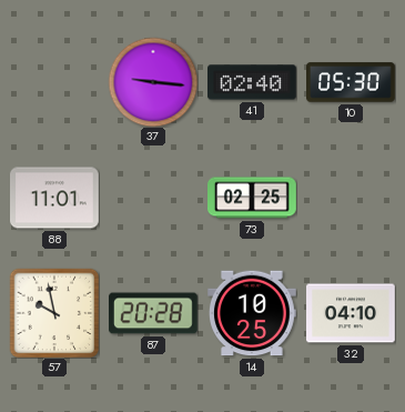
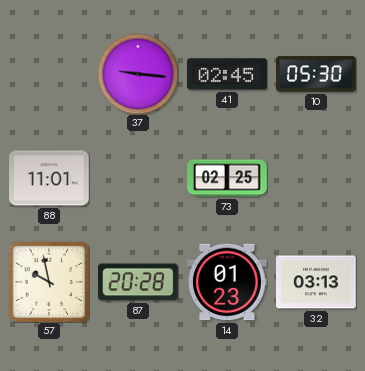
41: 02:40 -> 02:45
14: 10:25 -> 01:23
32: 04:10 -> 03:13
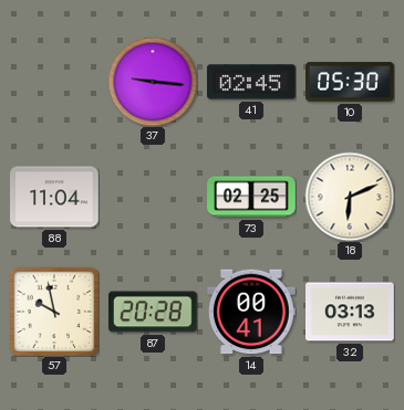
88: 11:01 -> 11:04
18: none -> 6:11
14: 01:23 -> 00:41
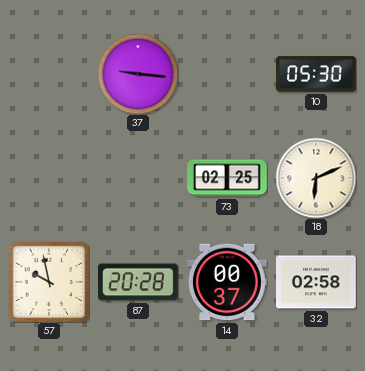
41: 02:45 -> none
88: 11:04 -> none
14: 00:41 -> 00:37
32: 03:13 -> 02:58
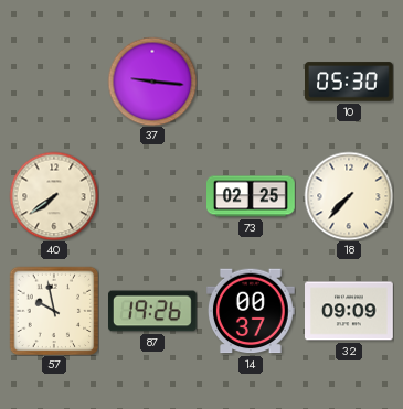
40: none -> 7:39
18: 6:11 -> 7:37
87: 20:28 -> 19:26
32: 02:58 -> 09:09
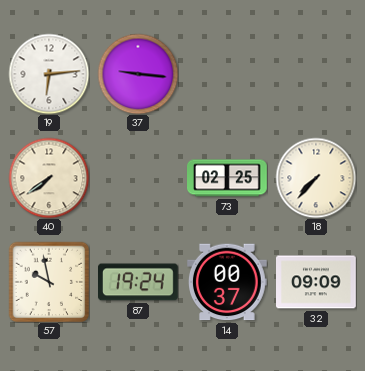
19: none -> 6:14
10: 05:30 -> none
87: 19:26 -> 19:24
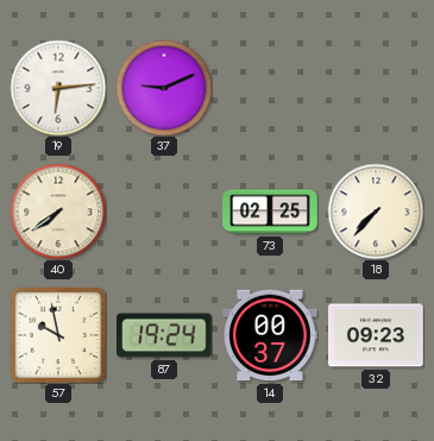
37: 9:16 -> 9:11
32: 09:09 -> 09:23
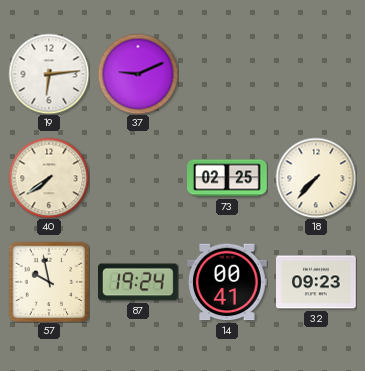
14: 00:37 -> 00:41
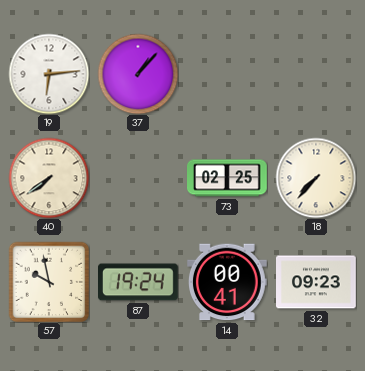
37: 9:11 -> 1:07
